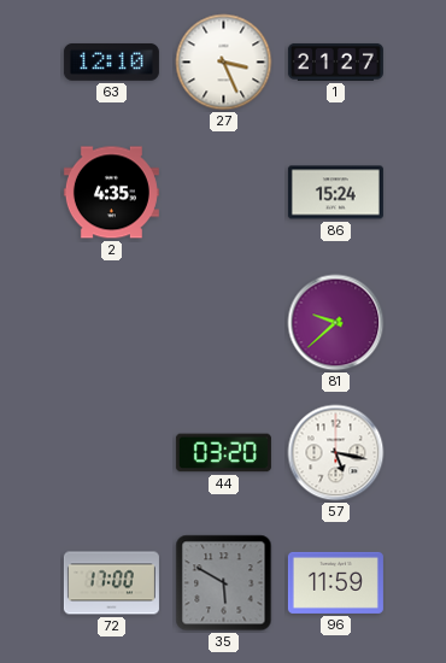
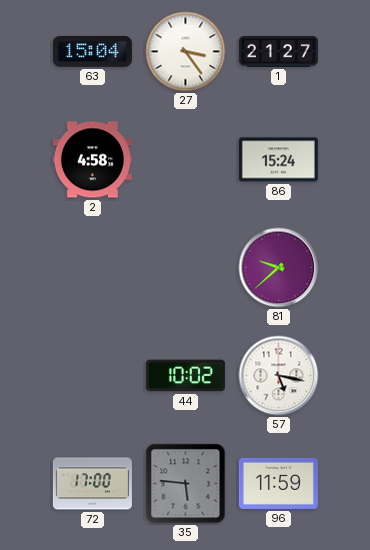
63: 12:10 -> 15:04
27: 3:26 -> 3:24
2: 4:35 -> 4:58
44: 03:20 -> 10:02
35: 5:50 -> 5:46
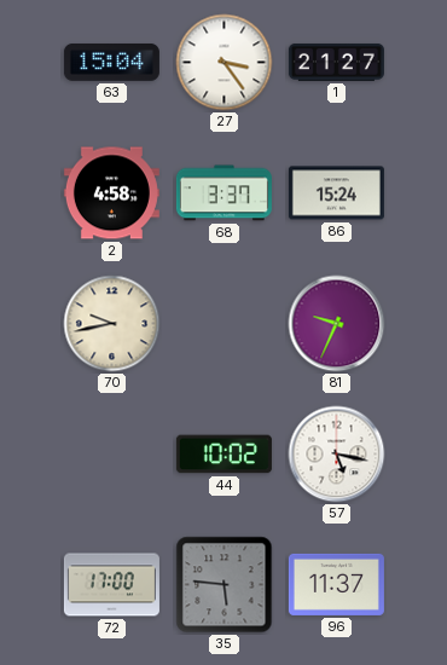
68: none -> 3:37
70: none -> 9:43
81: 9:38 -> 9:34
96: 11:59 -> 11:37
